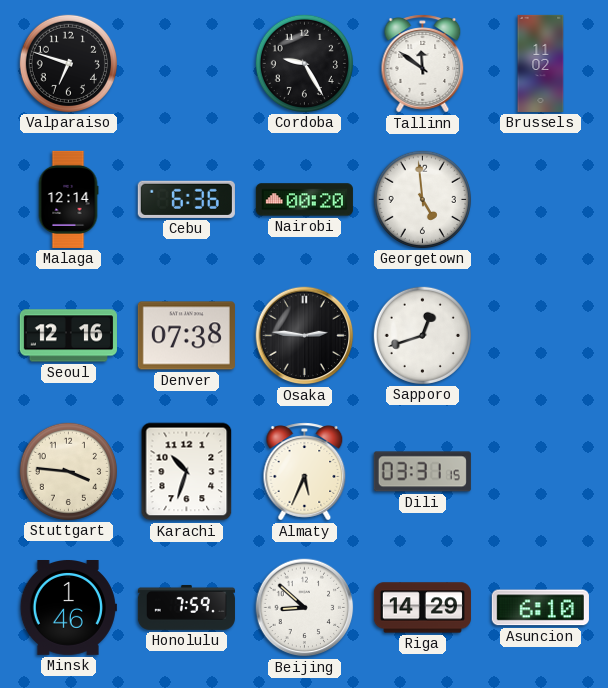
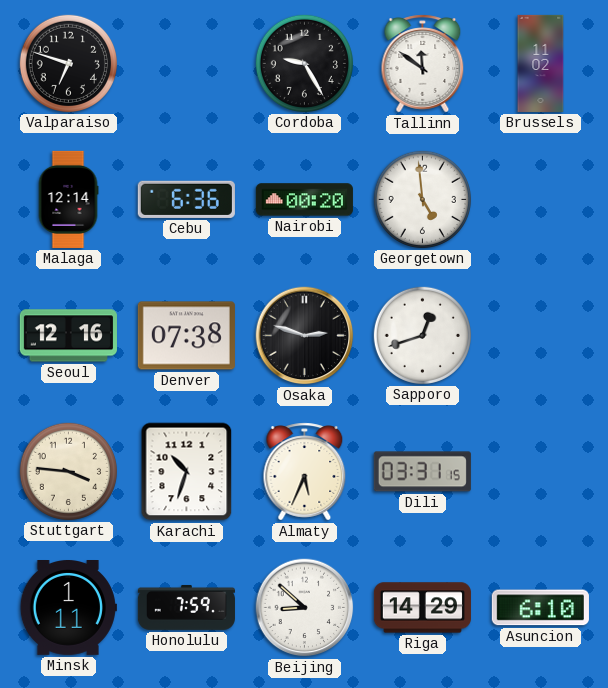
Osaka: 2:46 -> 2:48
Minsk: 1:46 -> 1:11
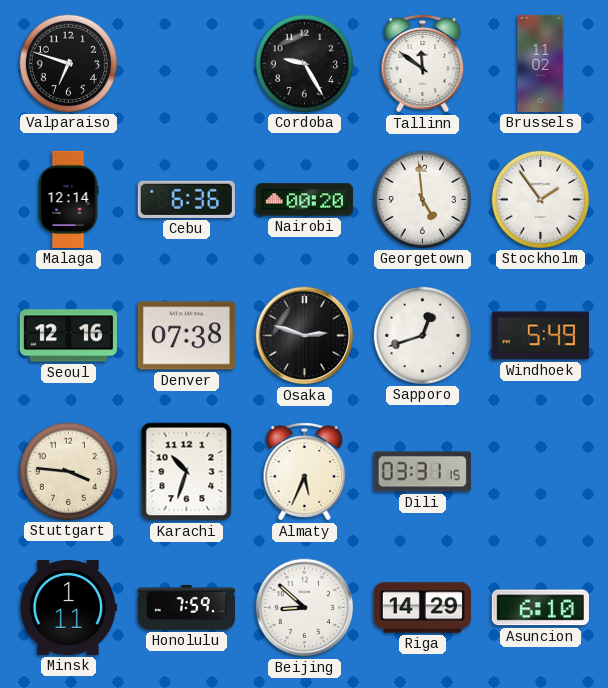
Stockholm: none -> 1:54
Windhoek: none -> 5:49
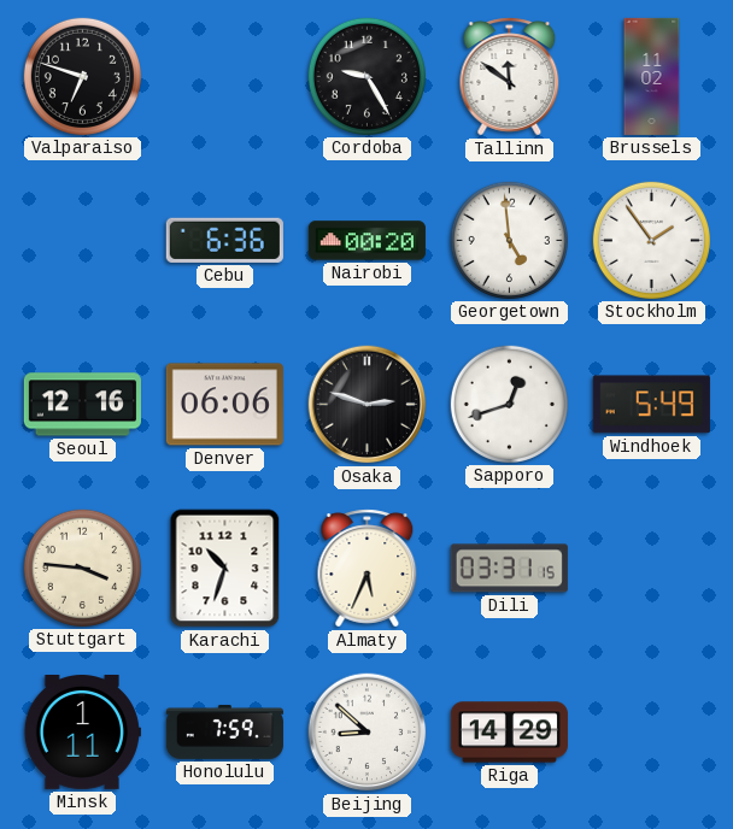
Malaga: 12:14 -> none
Denver: 07:38 -> 06:06
Asuncion: 6:10 -> none
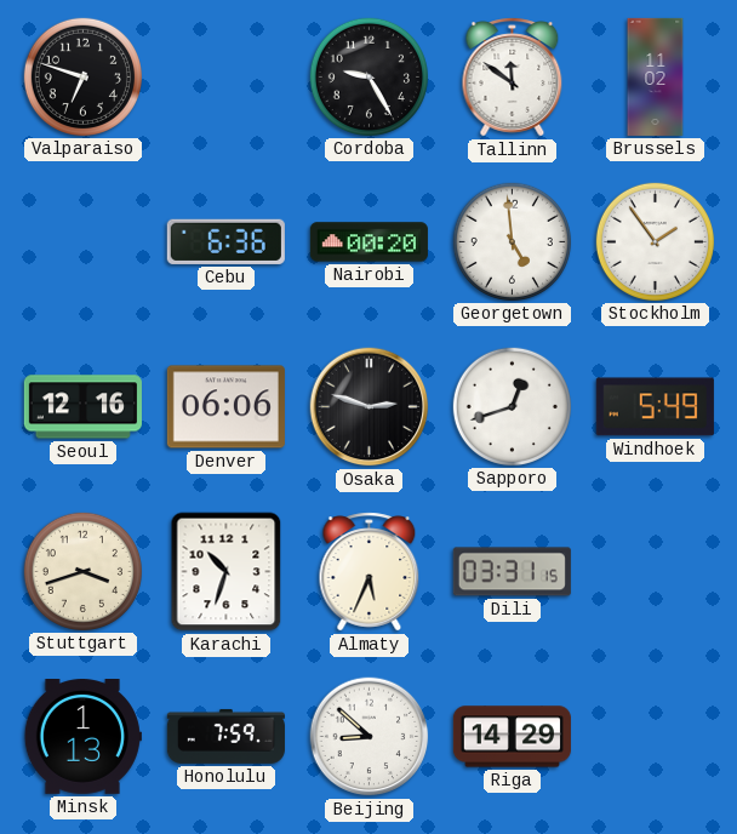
Stuttgart: 3:46 -> 3:42
Minsk: 1:11 -> 1:13
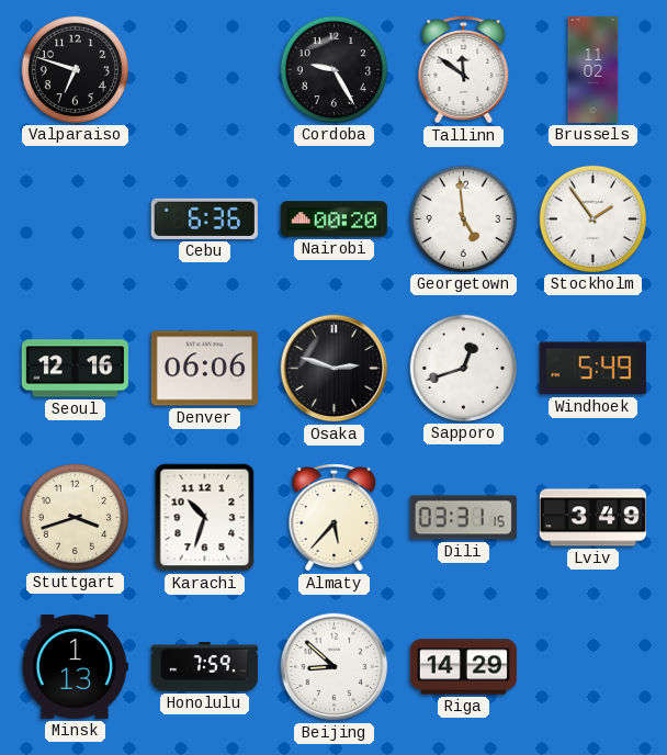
Almaty: 5:34 -> 5:37
Lviv: none -> 3:49
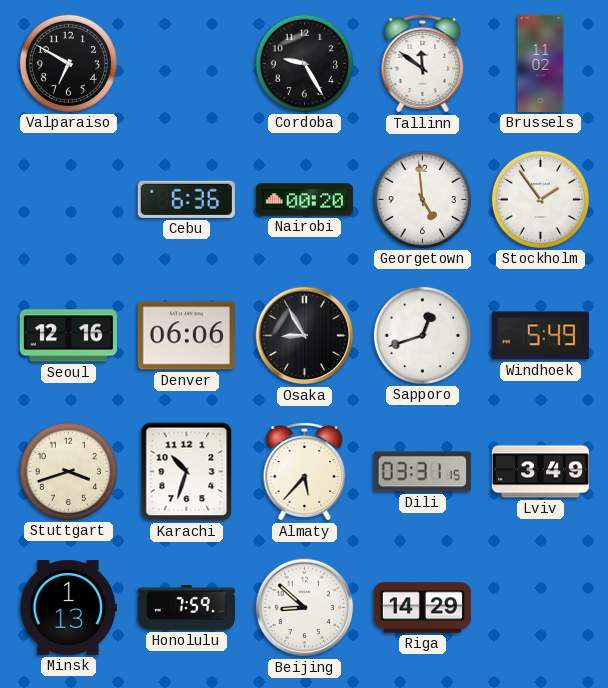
Valparaiso: 6:48 -> 6:50
Osaka: 2:48 -> 8:55
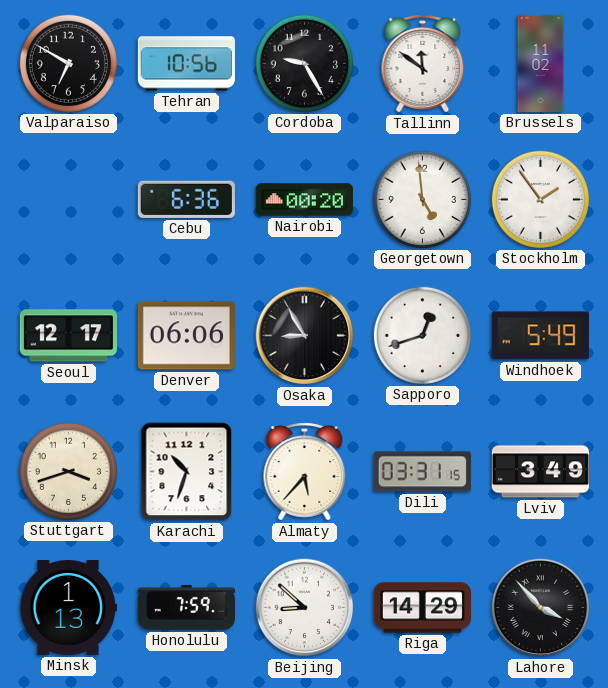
Tehran: none -> 10:56
Seoul: 12:16 -> 12:17
Lahore: none -> 3:53
